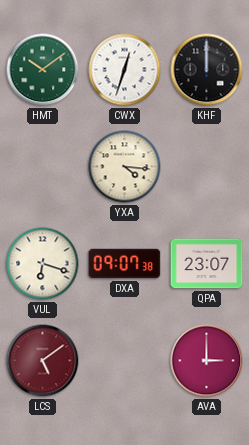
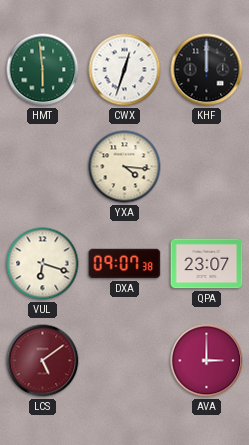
HMT: 10:09 -> 5:59
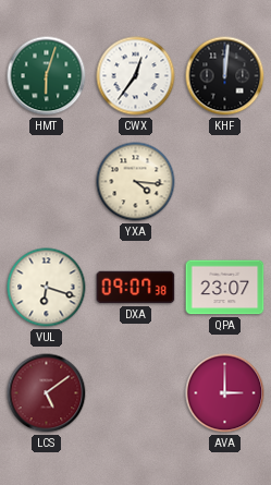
HMT: 5:59 -> 6:03
CWX: 12:33 -> 12:36
KHF: 12:00 -> 12:01
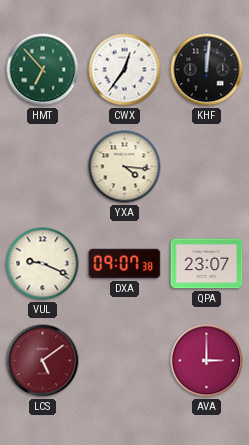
HMT: 6:03 -> 6:53
VUL: 6:18 -> 9:19
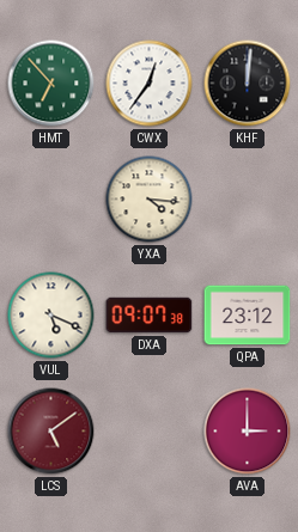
VUL: 9:19 -> 5:19
QPA: 23:07 -> 23:12
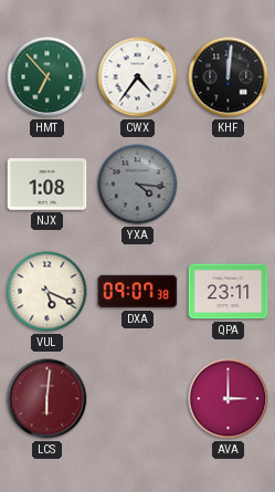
CWX: 12:36 -> 4:36
NJX: none -> 1:08
YXA dial: cream -> grey
QPA: 23:12 -> 23:11
LCS: 5:09 -> 6:01
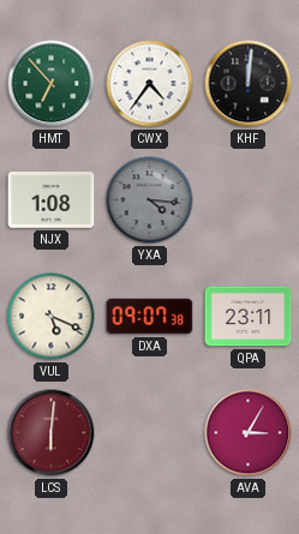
AVA: 3:00 -> 3:05
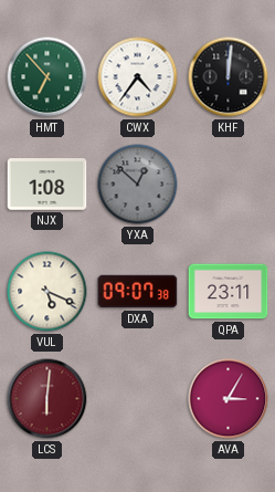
YXA: 4:16 -> 12:52
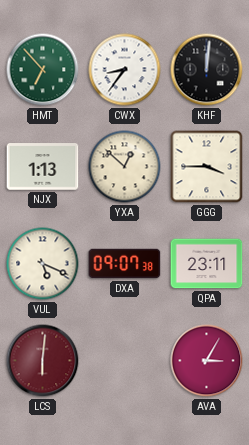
CWX: 4:36 -> 8:36
NJX: 1:08 -> 1:13
YXA dial: grey -> cream
GGG: none -> 3:45
